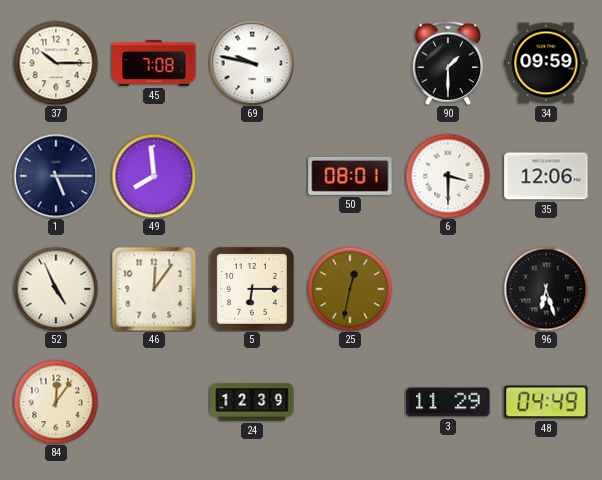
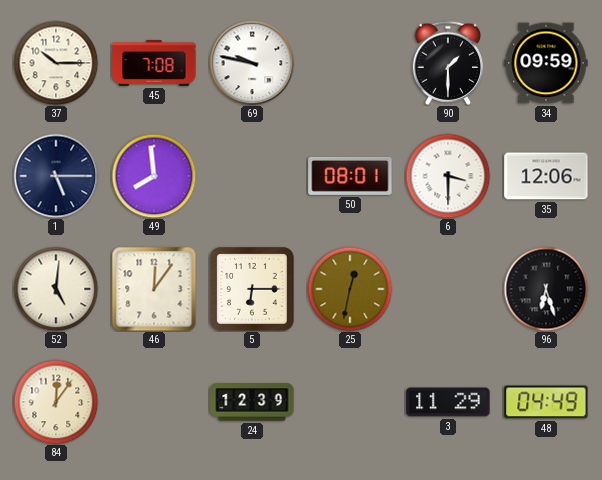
52: 4:56 -> 5:01
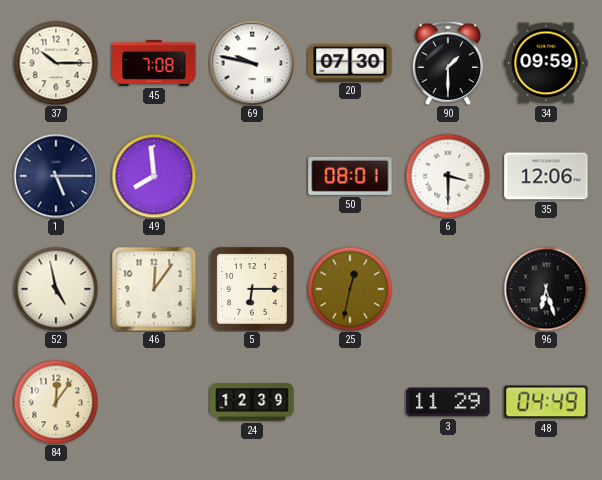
20: none -> 07:30
52: 5:01 -> 4:58
